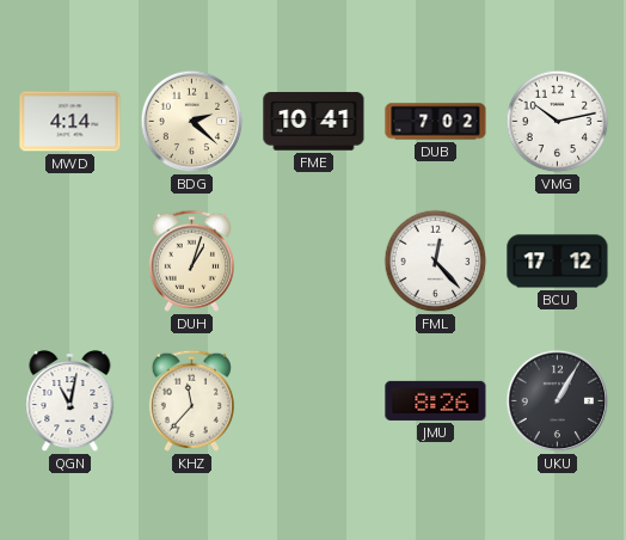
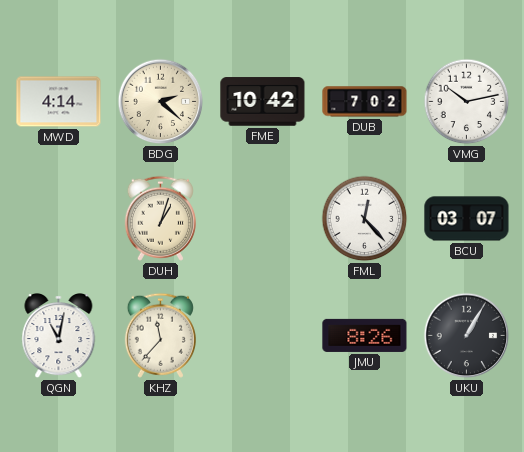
FME: 10:41 -> 10:42
BCU: 17:12 -> 03:07
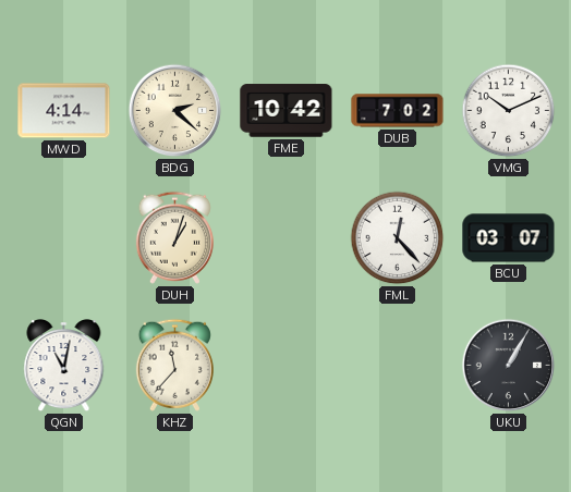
VMG: 10:13 -> 10:11
JMU: 8:26 -> none
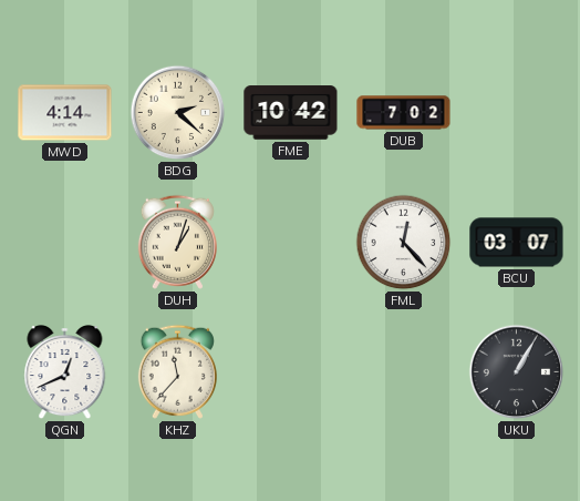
VMG: 10:11 -> none
QGN: 11:02 -> 12:41
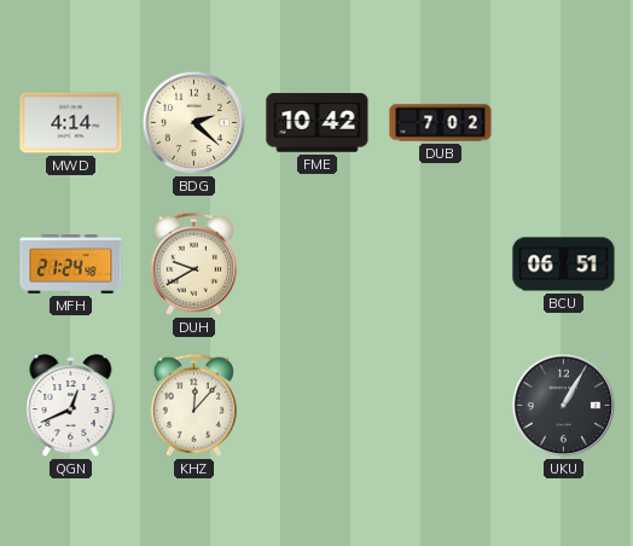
MFH: none -> 21:24
DUH: 1:03 -> 9:40
FML: 12:23 -> none
BCU: 03:07 -> 06:51
KHZ: 11:37 -> 12:07
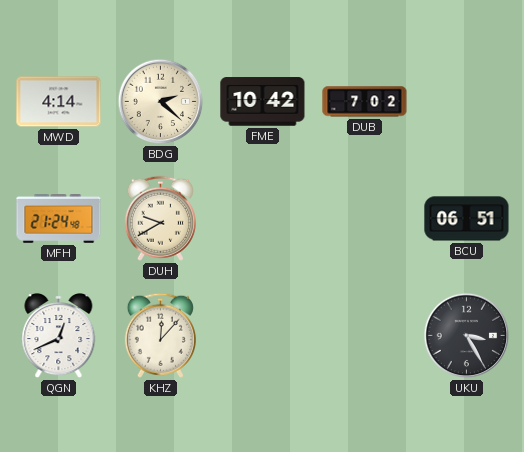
UKU: 1:05 -> 3:25
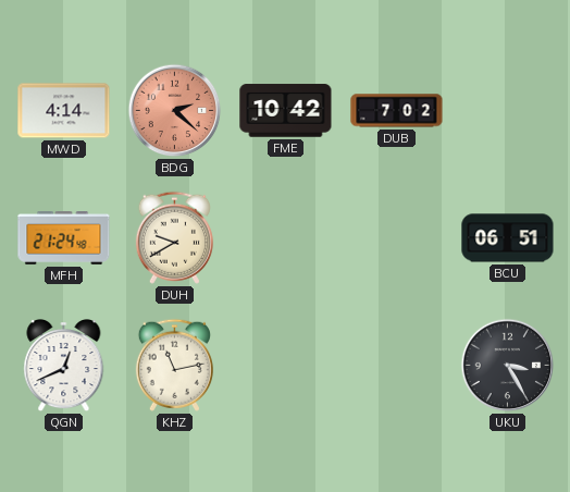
BDG dial: cream -> salmon
KHZ: 12:07 -> 11:13
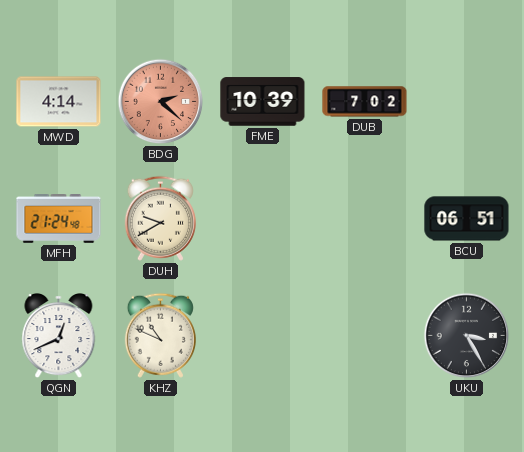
FME: 10:42 -> 10:39
KHZ: 11:13 -> 10:49
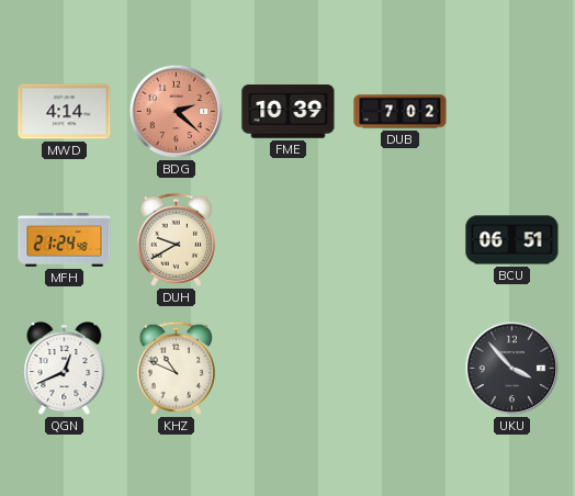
UKU: 3:25 -> 3:53
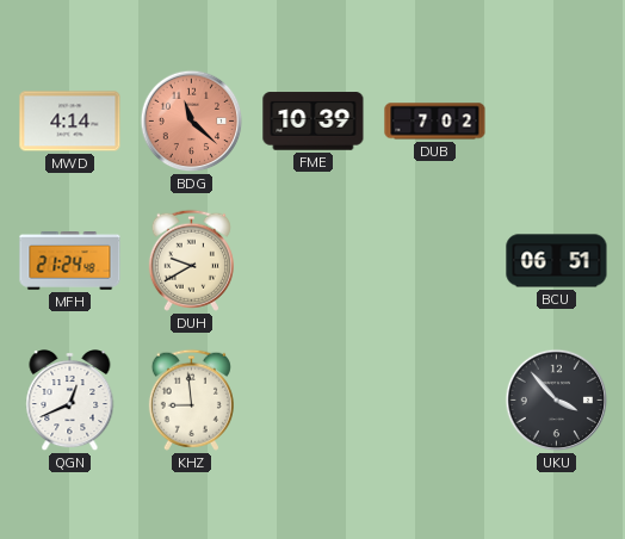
BDG: 2:22 -> 11:22
KHZ: 10:49 -> 8:59
